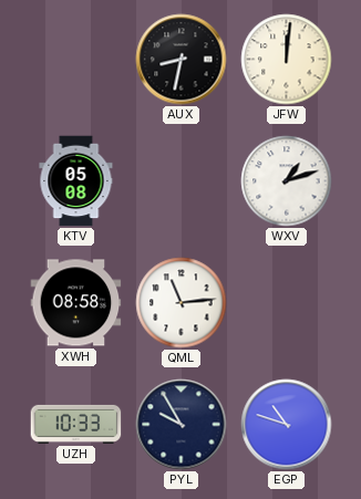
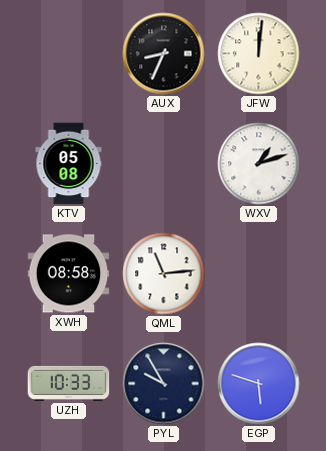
AUX: 8:32 -> 8:34
EGP: 10:48 -> 5:48
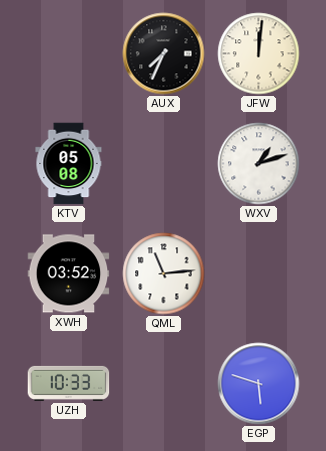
AUX: 8:34 -> 7:34
XWH: 08:58 -> 03:52
PYL: 9:55 -> none
